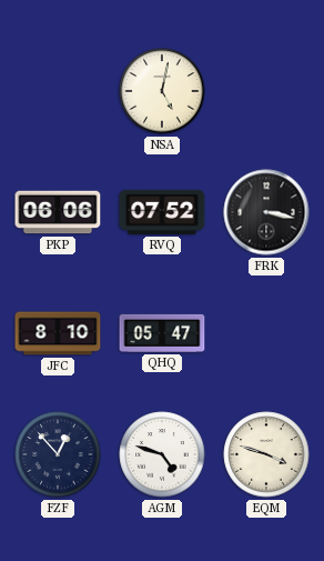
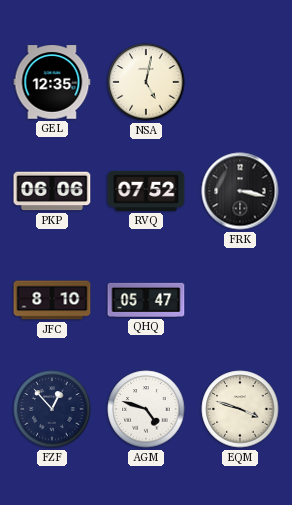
GEL: none -> 12:35
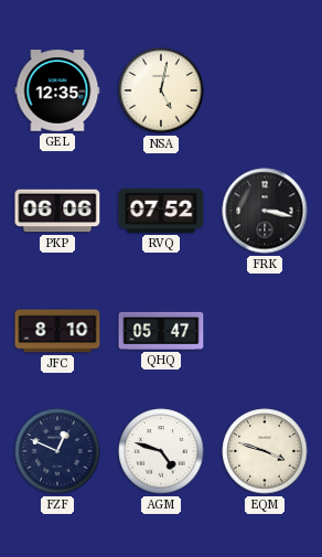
FZF: 12:53 -> 12:49
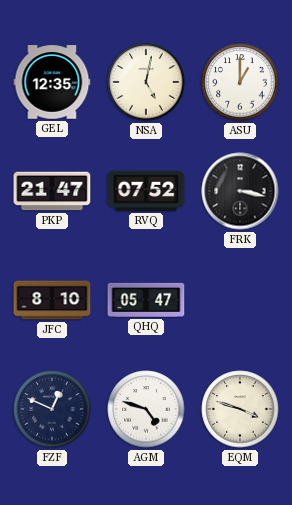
ASU: none -> 1:00
PKP: 06:06 -> 21:47
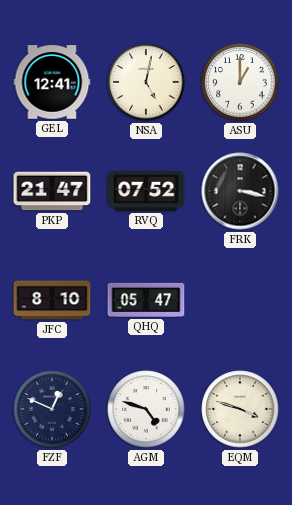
GEL: 12:35 -> 12:41
